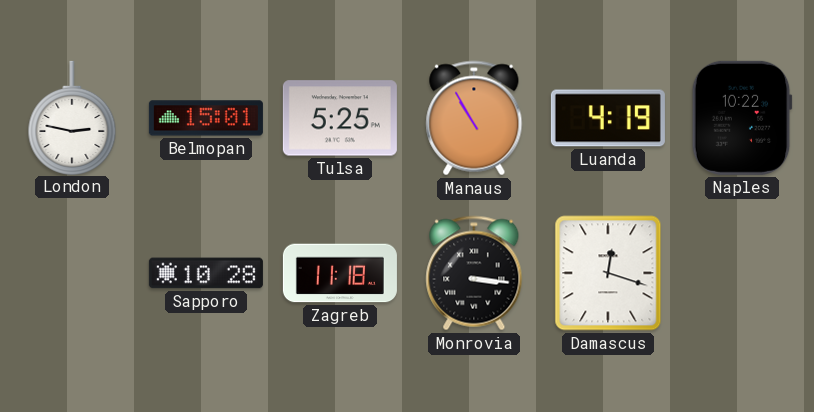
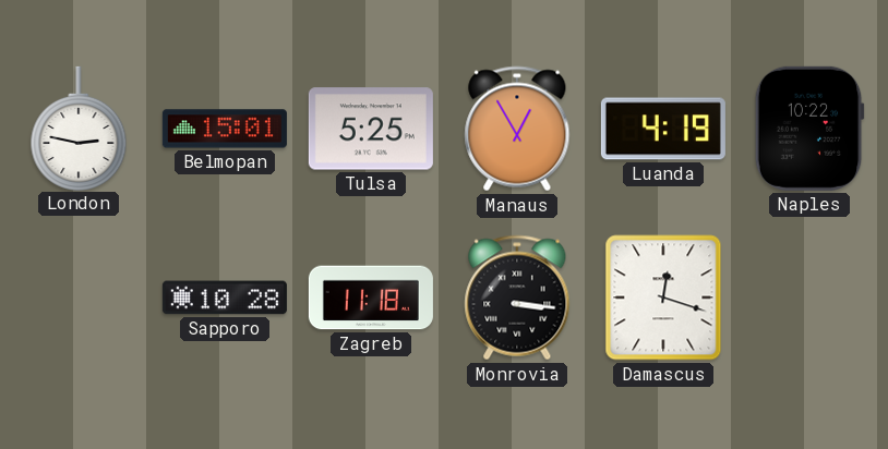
Manaus: 10:55 -> 12:55
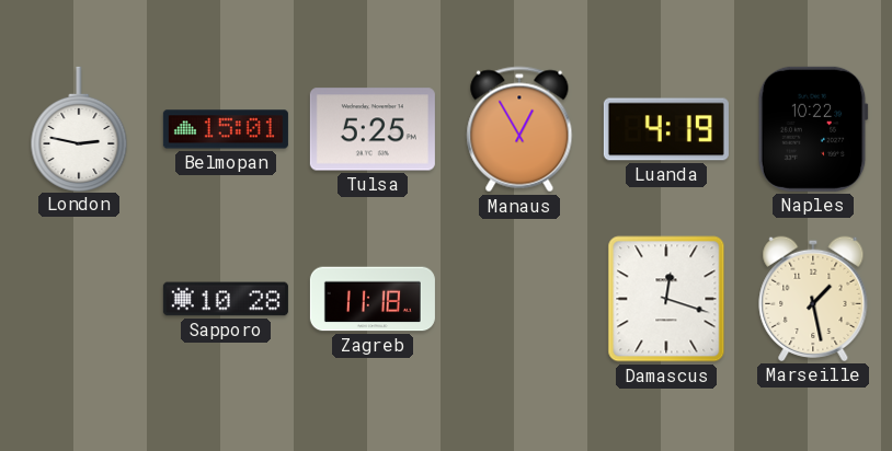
Monrovia: 3:16 -> none
Marseille: none -> 1:28
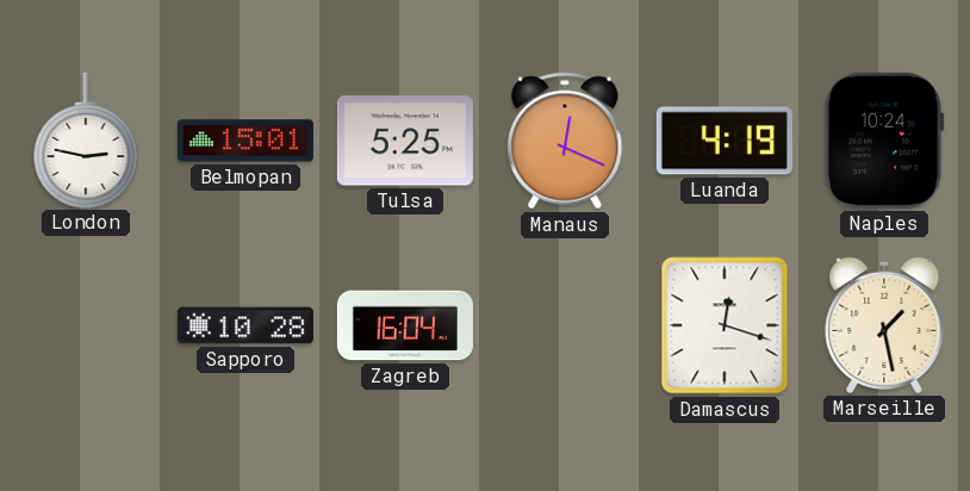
Manaus: 12:55 -> 12:19
Naples: 10:22 -> 10:24
Zagreb: 11:18 -> 16:04
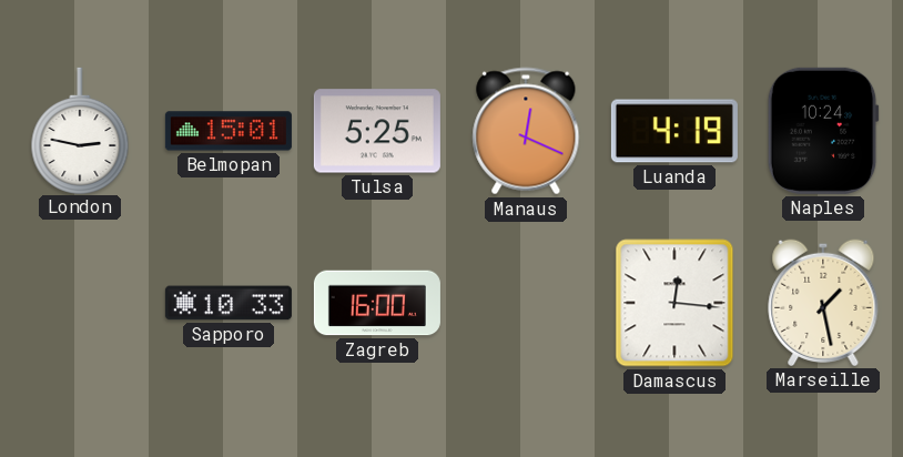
Sapporo: 10:28 -> 10:33
Zagreb: 16:04 -> 16:00
Damascus: 12:18 -> 12:16
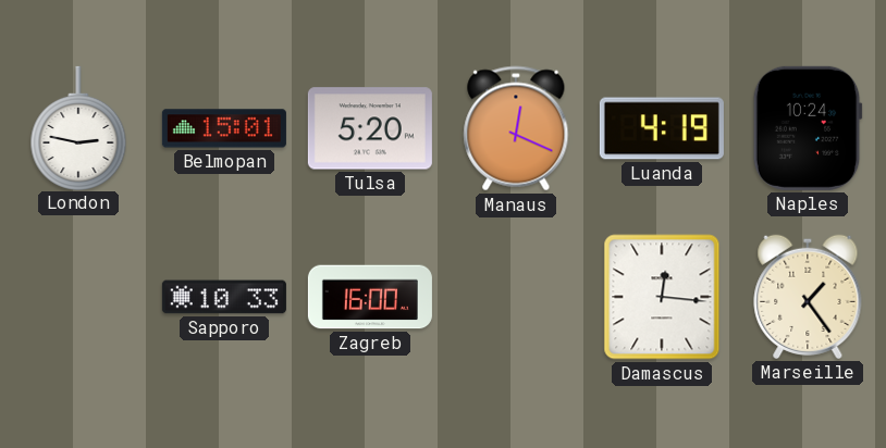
Tulsa: 5:25 -> 5:20
Marseille: 1:28 -> 1:24
